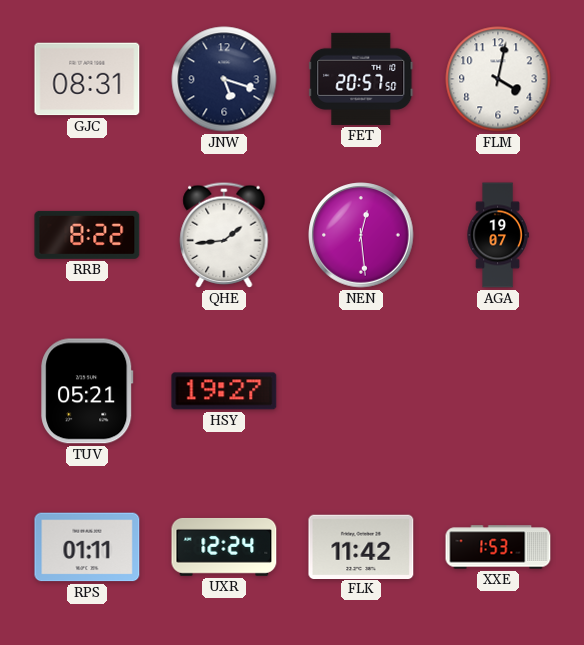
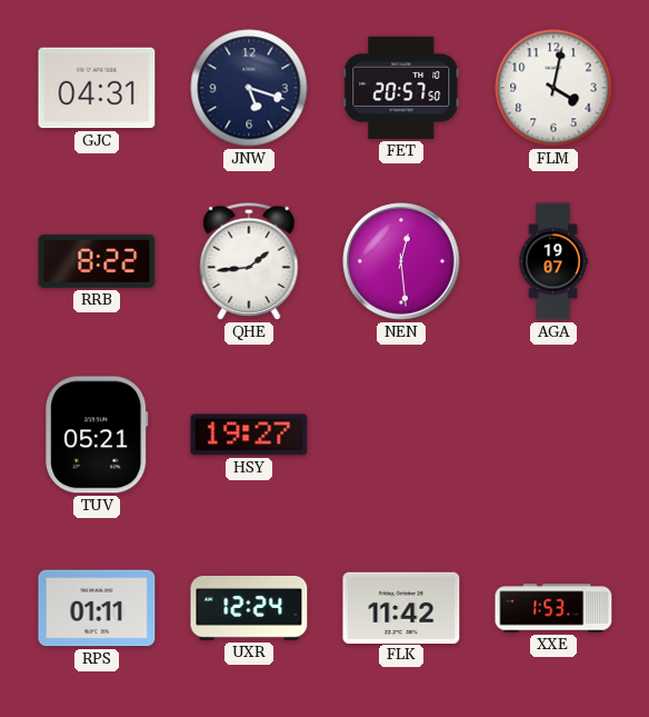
GJC: 08:31 -> 04:31
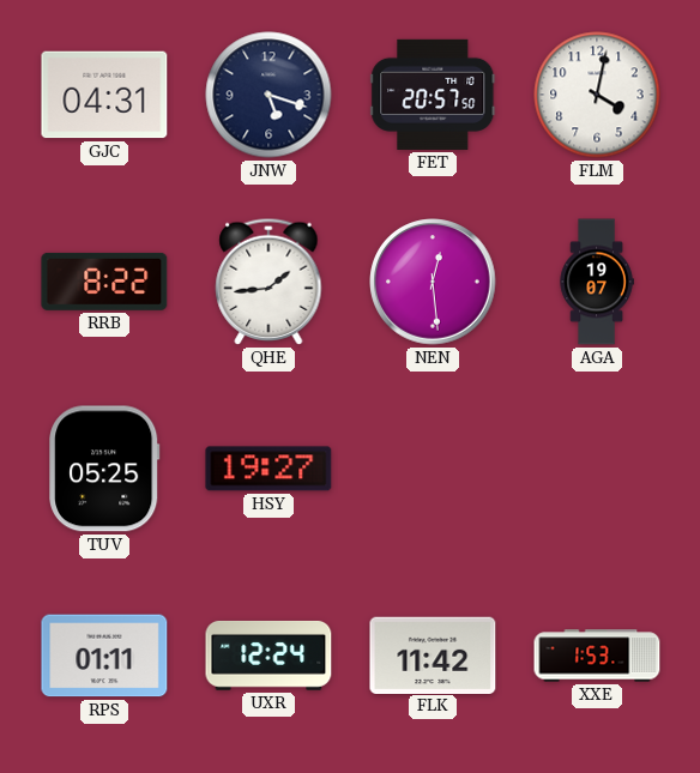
TUV: 05:21 -> 05:25
